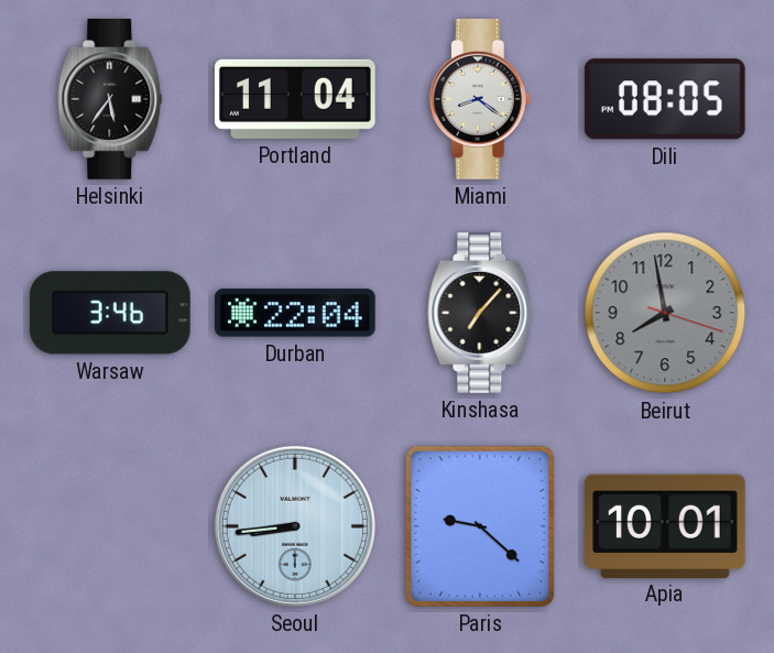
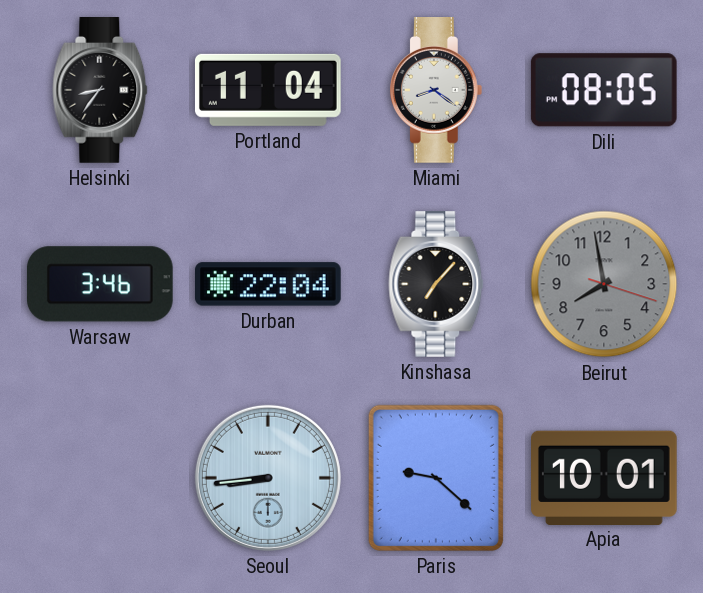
Helsinki: 5:36 -> 8:36
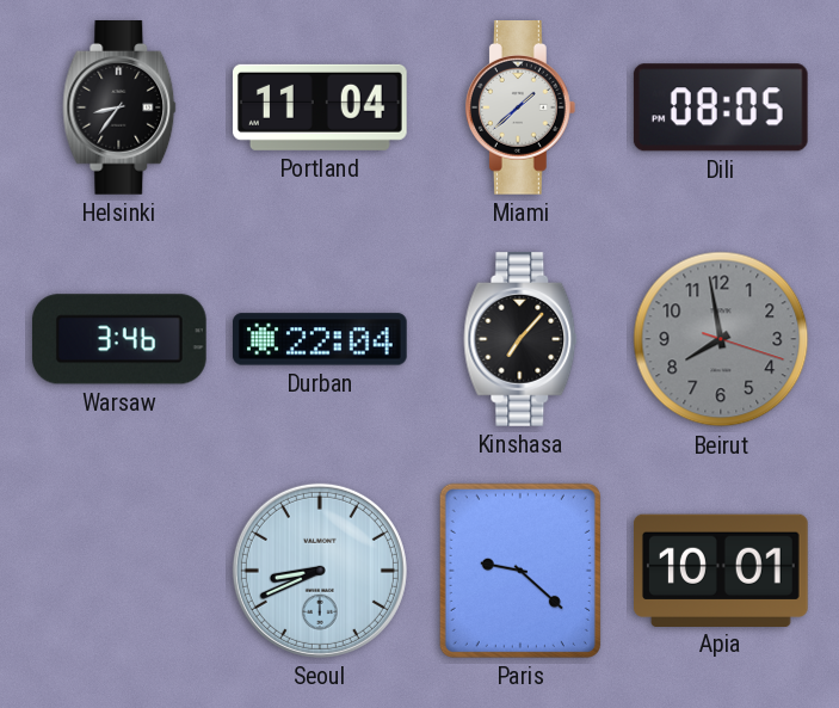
Miami: 8:21 -> 1:38
Seoul: 8:44 -> 8:41
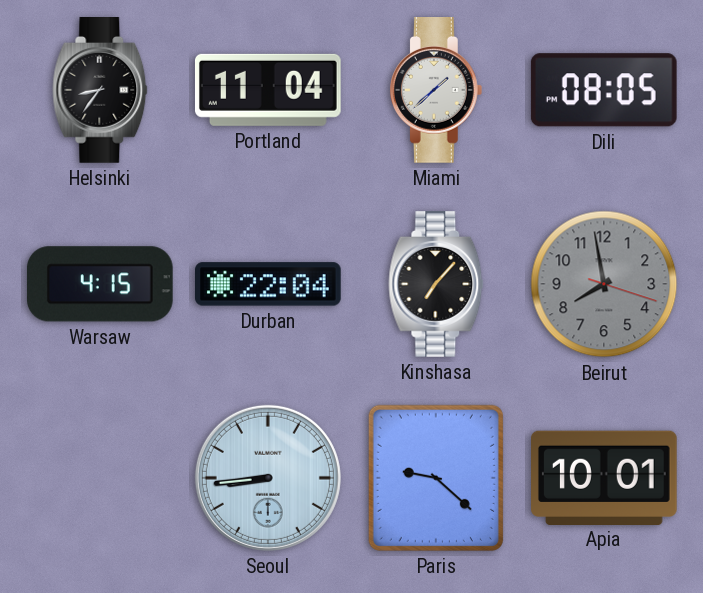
Warsaw: 3:46 -> 4:15
Seoul: 8:41 -> 8:44
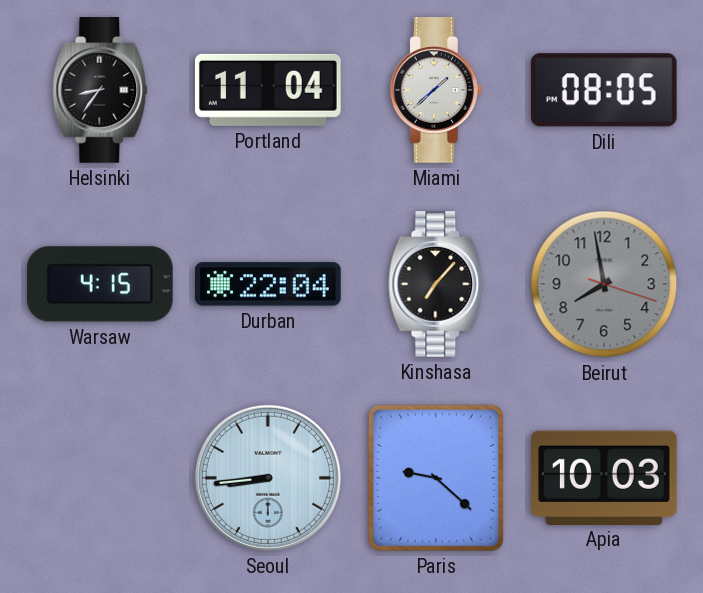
Apia: 10:01 -> 10:03
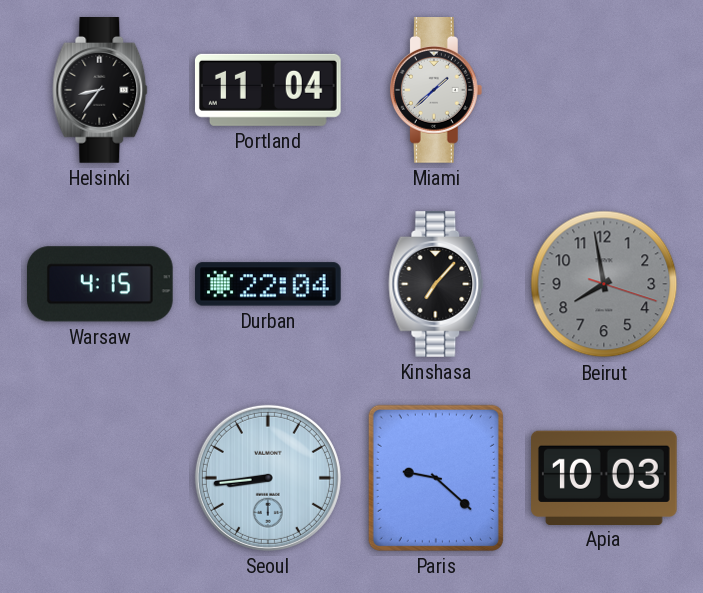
Dili: 08:05 -> none
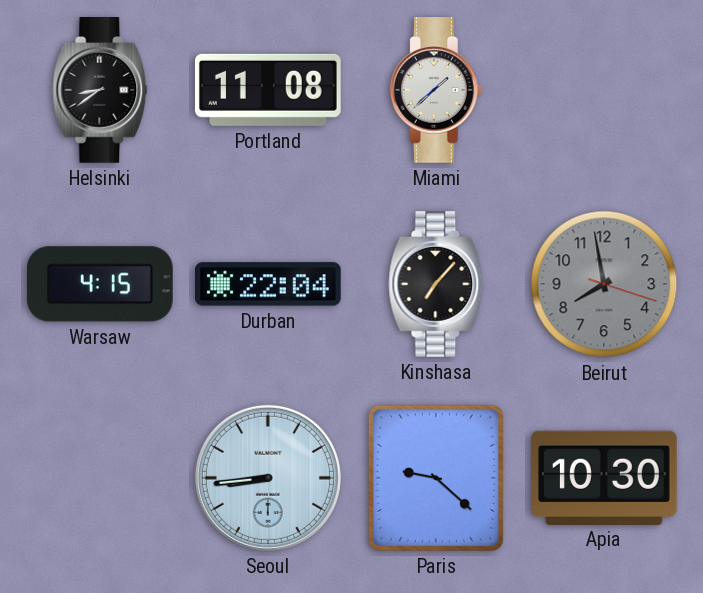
Helsinki: 8:36 -> 8:39
Portland: 11:04 -> 11:08
Apia: 10:03 -> 10:30
